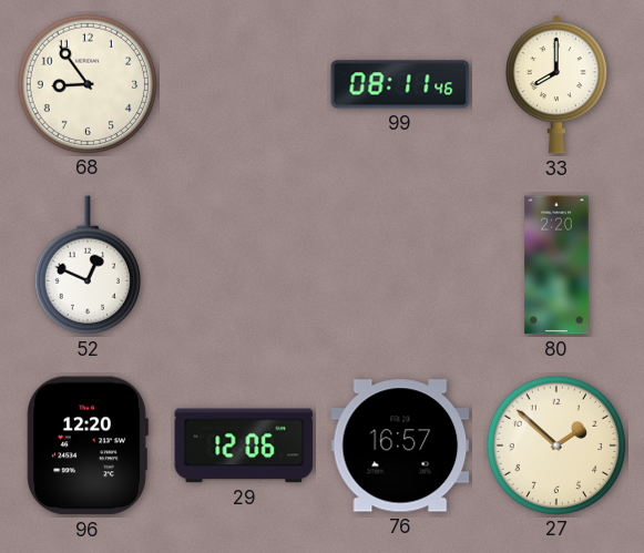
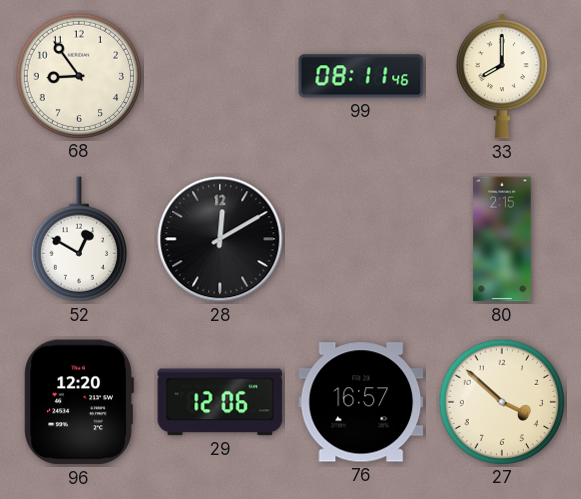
52: 12:49 -> 12:50
28: none -> 12:10
80: 2:20 -> 2:15
27: 1:52 -> 3:52
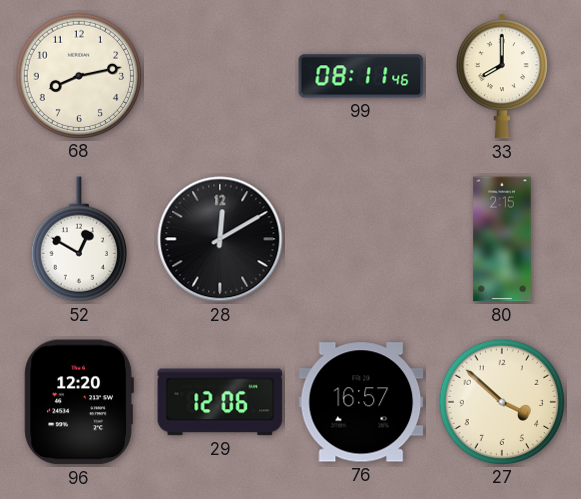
68: 8:54 -> 8:13
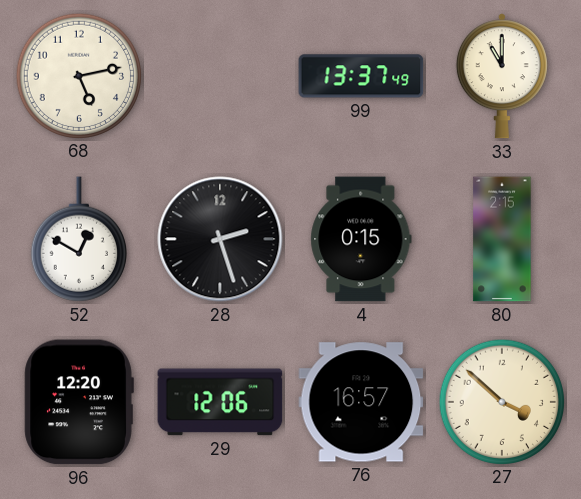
68: 8:13 -> 5:13
99: 08:11 -> 13:37
33: 8:00 -> 11:00
28: 12:10 -> 2:27
4: none -> 0:15
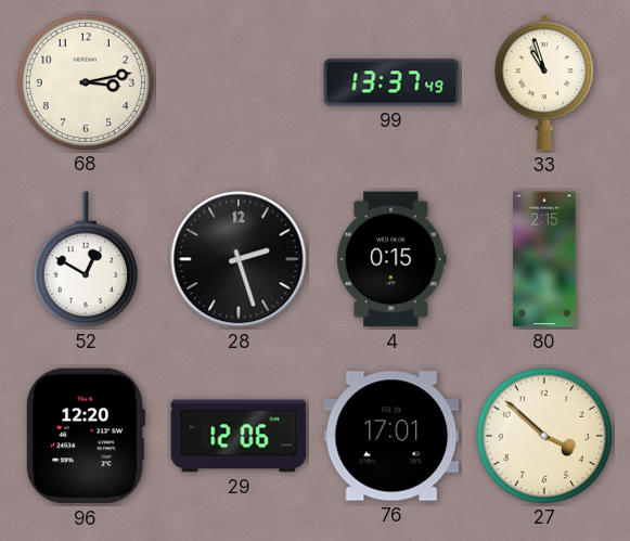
68: 5:13 -> 3:13
33: 11:00 -> 10:57
76: 16:57 -> 17:01
